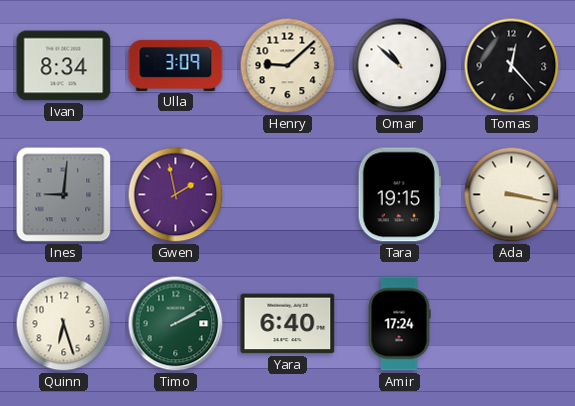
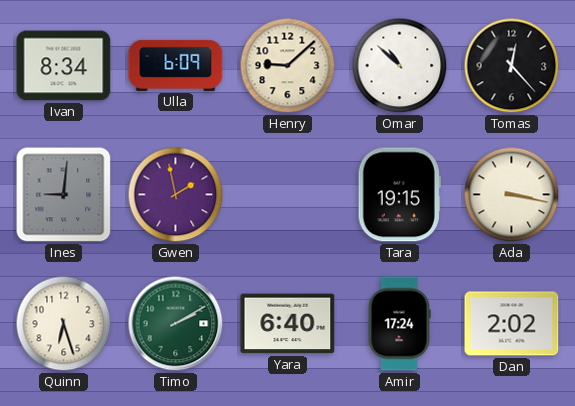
Ulla: 3:09 -> 6:09
Dan: none -> 2:02
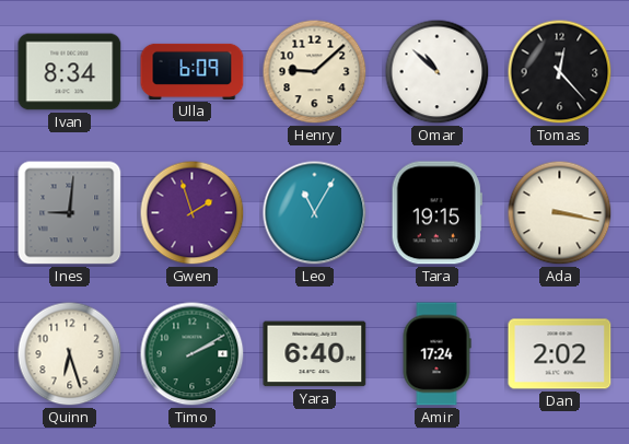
Gwen: 1:58 -> 1:57
Leo: none -> 11:05
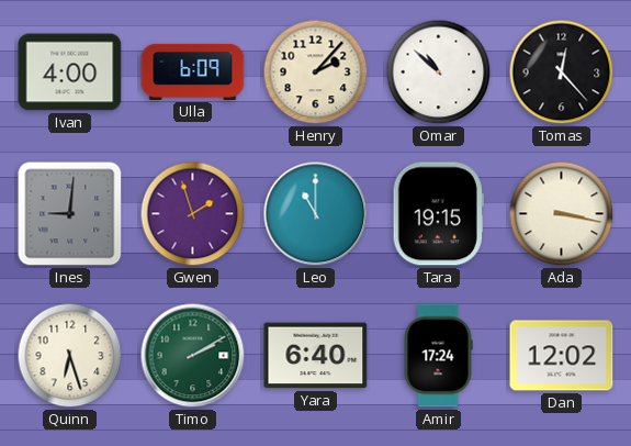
Ivan: 8:34 -> 4:00
Henry: 9:08 -> 2:07
Leo: 11:05 -> 11:00
Dan: 2:02 -> 12:02
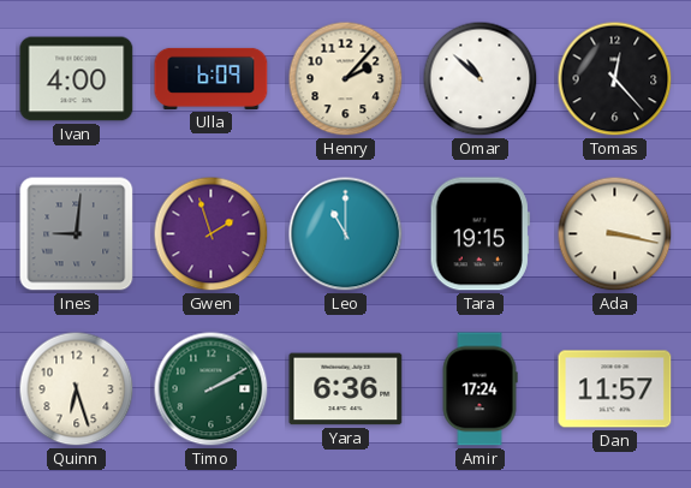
Yara: 6:40 -> 6:36
Dan: 12:02 -> 11:57
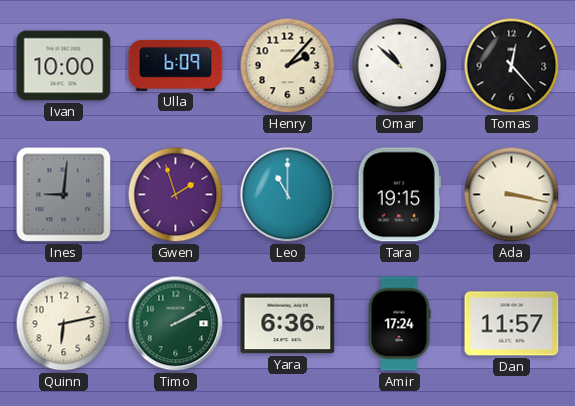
Ivan: 4:00 -> 10:00
Quinn: 6:27 -> 6:13
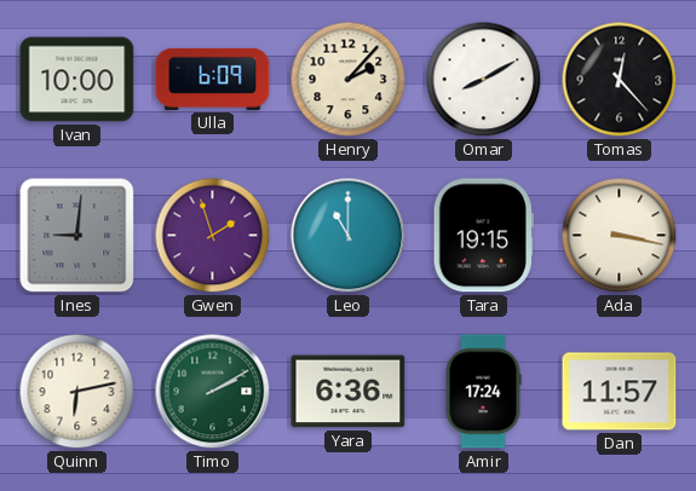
Omar: 10:52 -> 8:10
